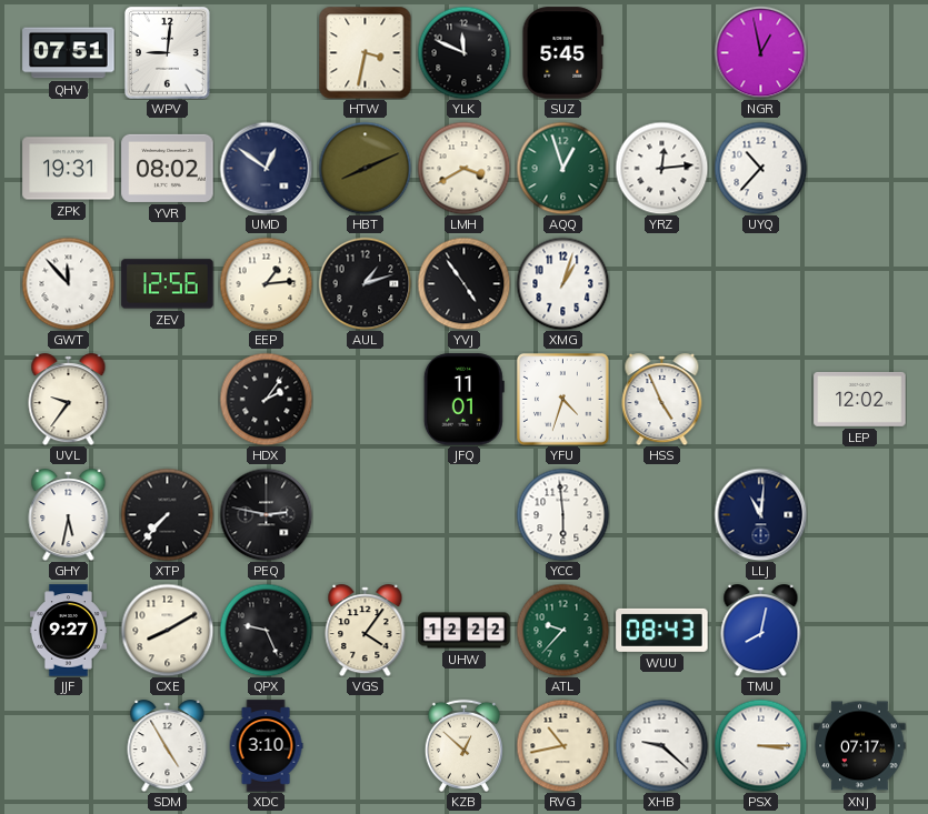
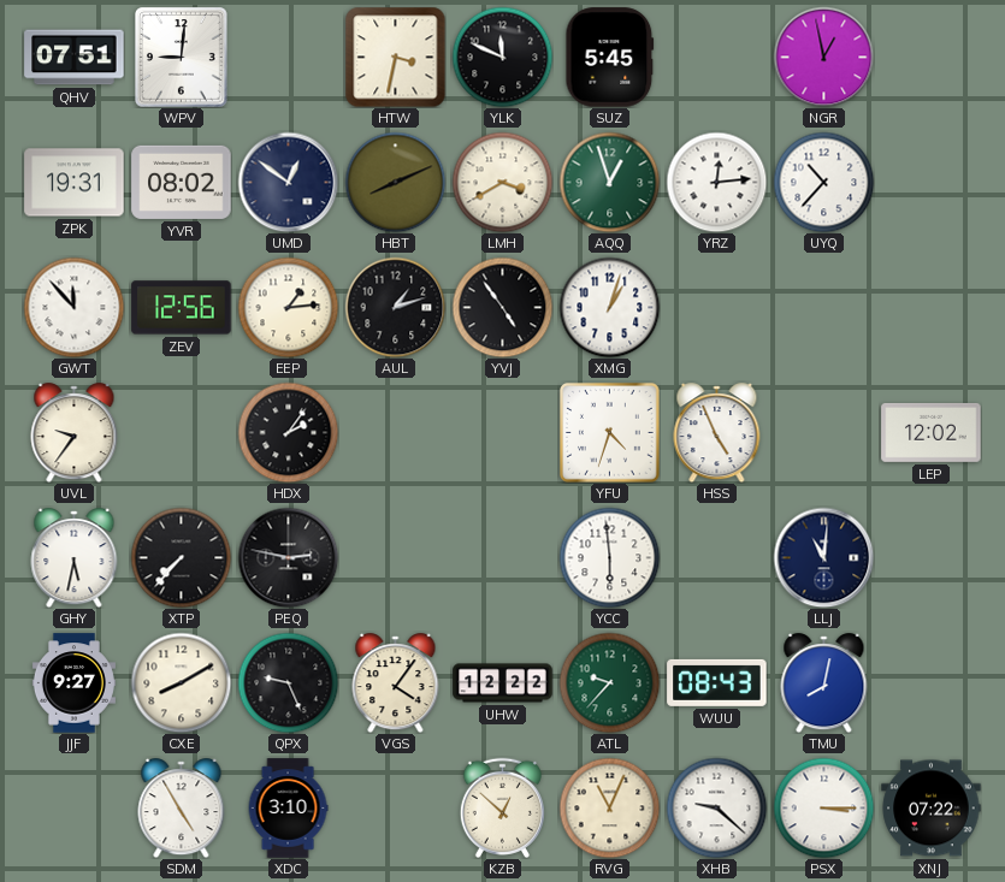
JFQ: 11:01 -> none
RVG: 10:43 -> 11:04
XNJ: 07:17 -> 07:22
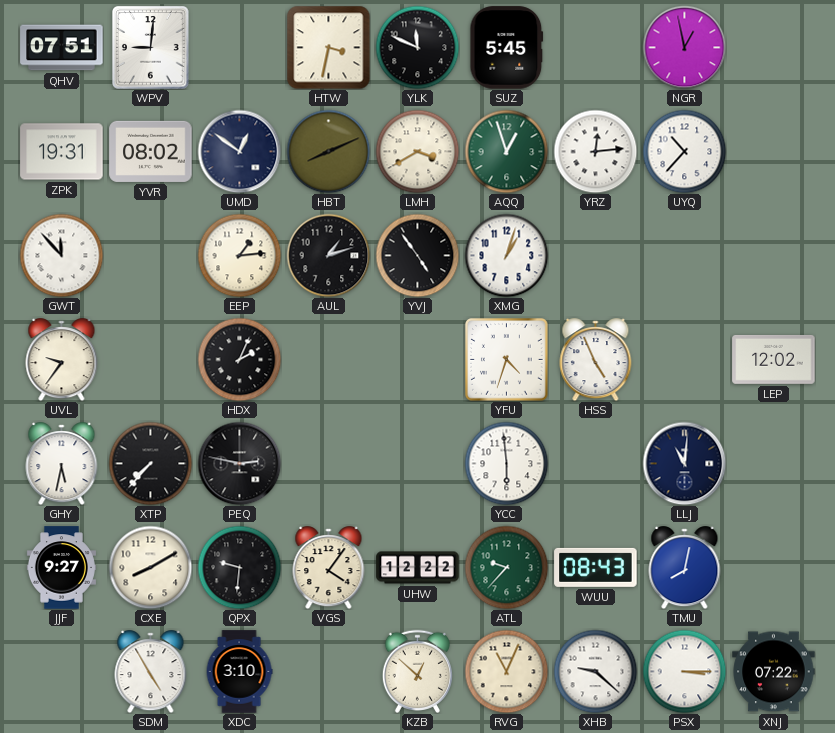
ZEV: 12:56 -> none
HDX: 2:06 -> 2:04
QPX: 9:26 -> 9:31
